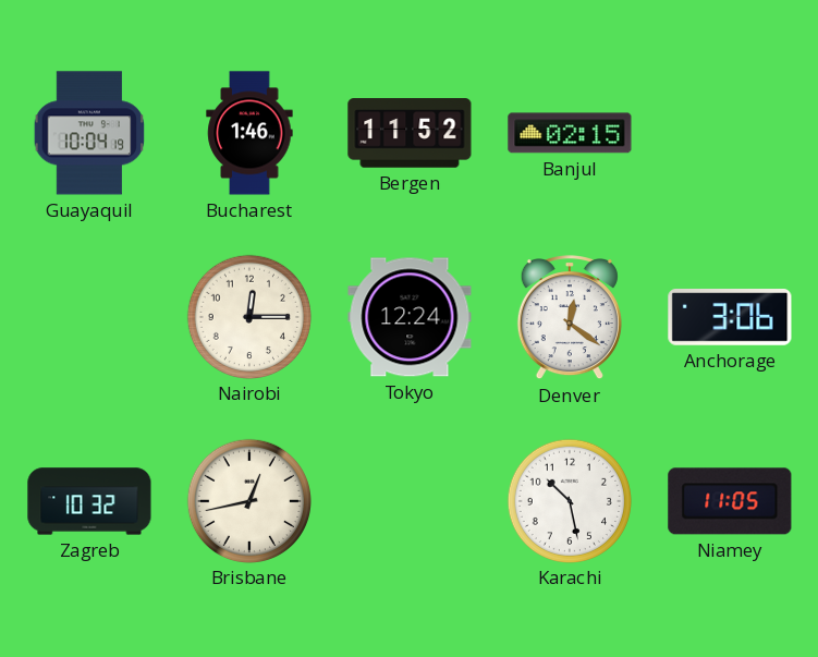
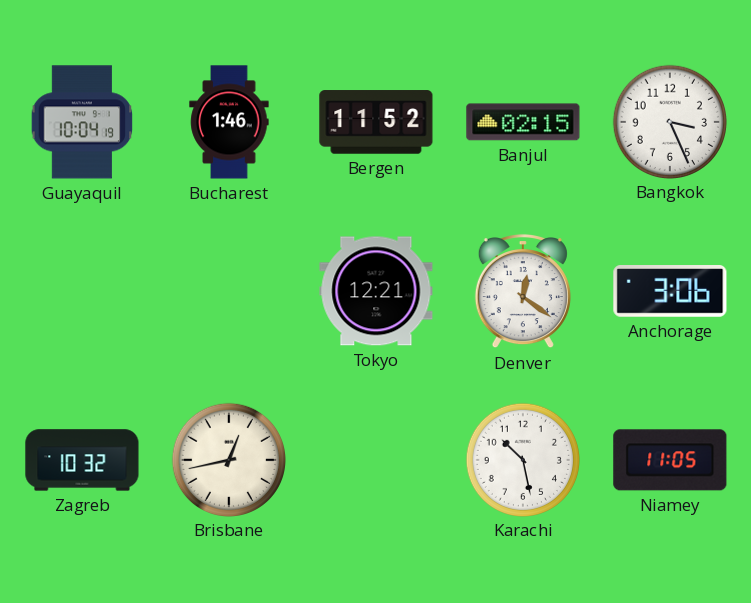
Bangkok: none -> 3:26
Nairobi: 12:15 -> none
Tokyo: 12:24 -> 12:21
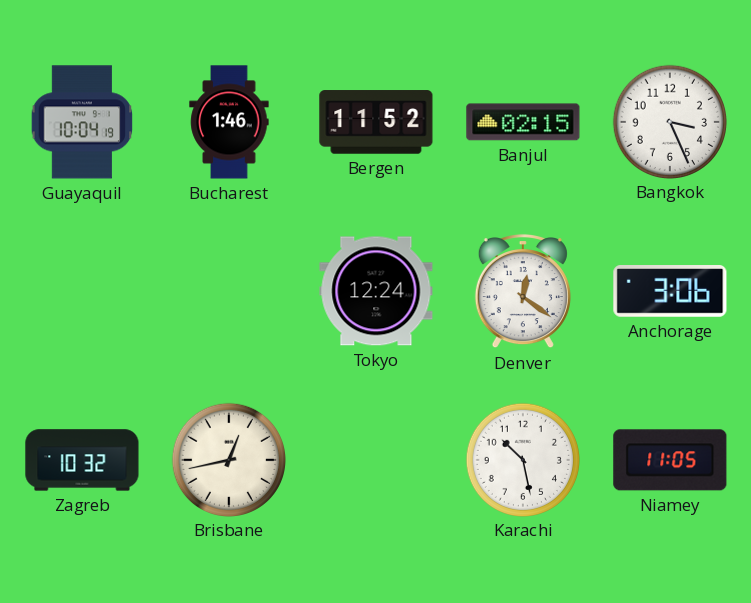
Tokyo: 12:21 -> 12:24
